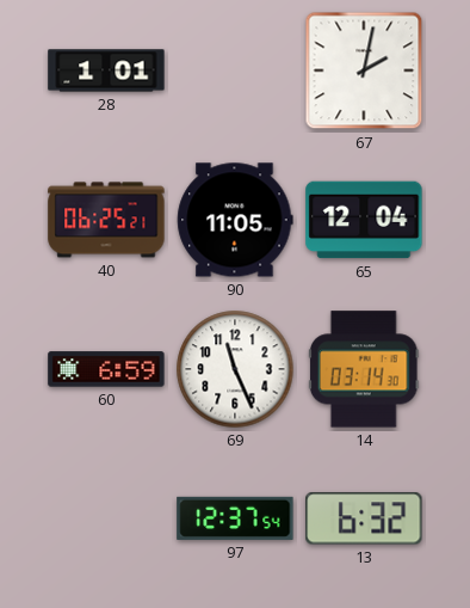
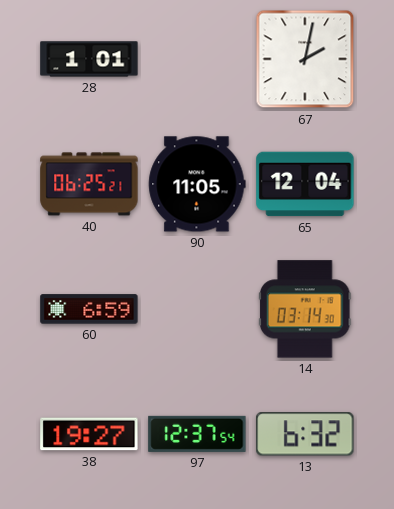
69: 11:26 -> none
38: none -> 19:27
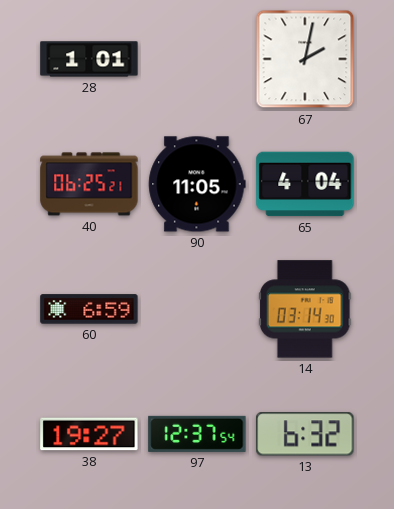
65: 12:04 -> 4:04
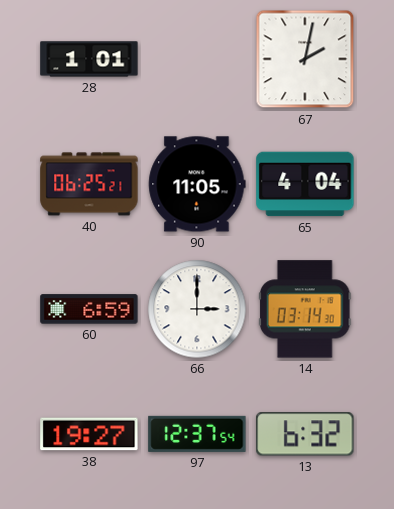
66: none -> 3:00
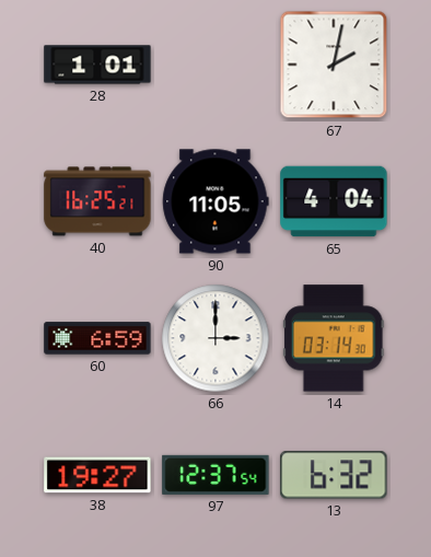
40: 06:25 -> 16:25
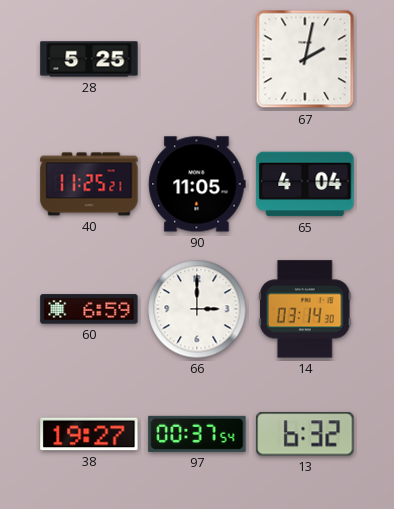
28: 1:01 -> 5:25
40: 16:25 -> 11:25
97: 12:37 -> 00:37
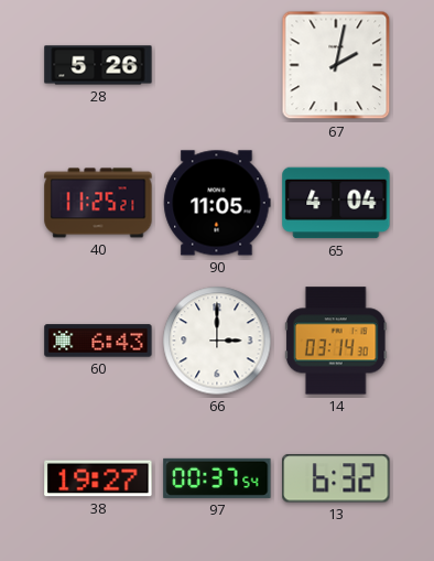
28: 5:25 -> 5:26
60: 6:59 -> 6:43
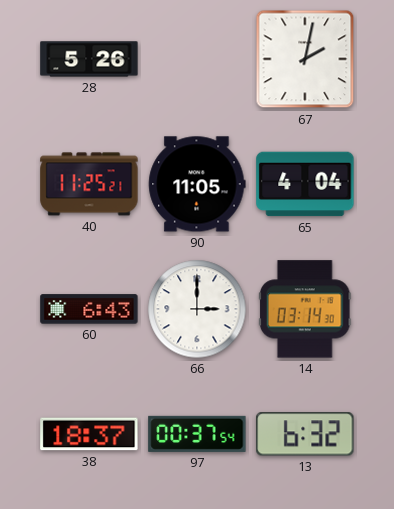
38: 19:27 -> 18:37
